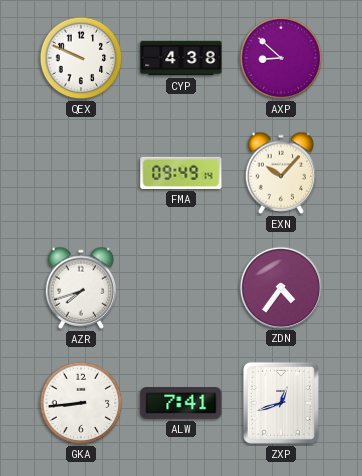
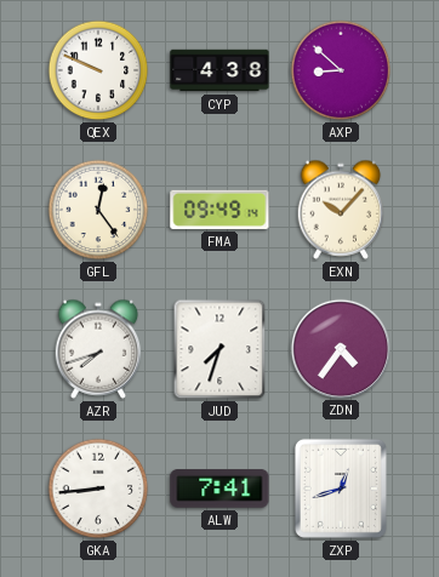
GFL: none -> 12:24
JUD: none -> 7:33
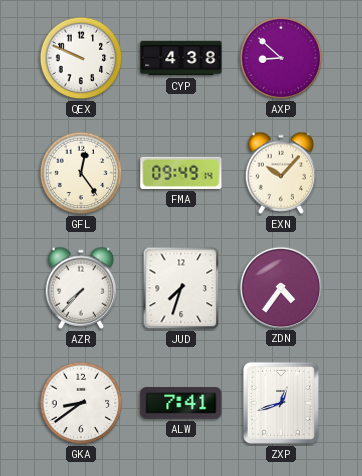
AZR: 7:42 -> 7:37
GKA: 8:44 -> 8:39
